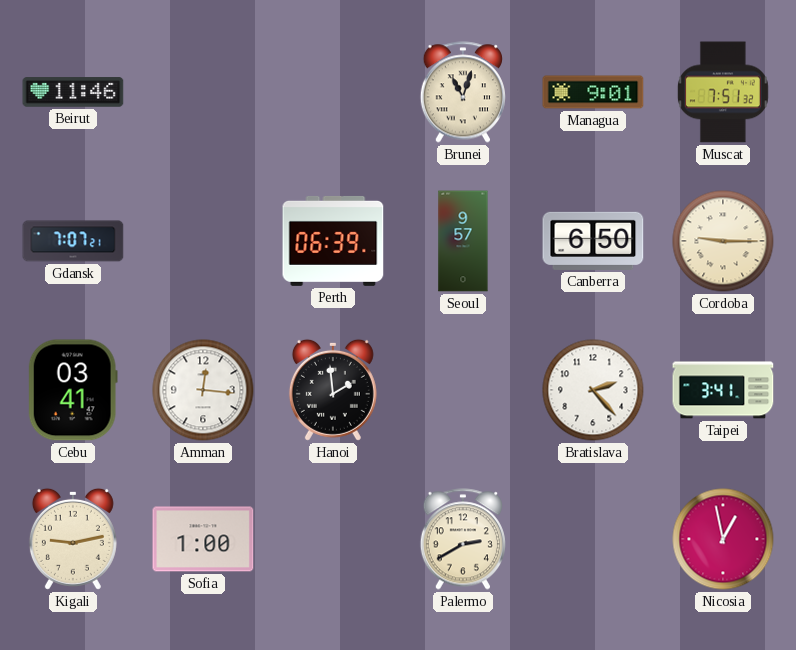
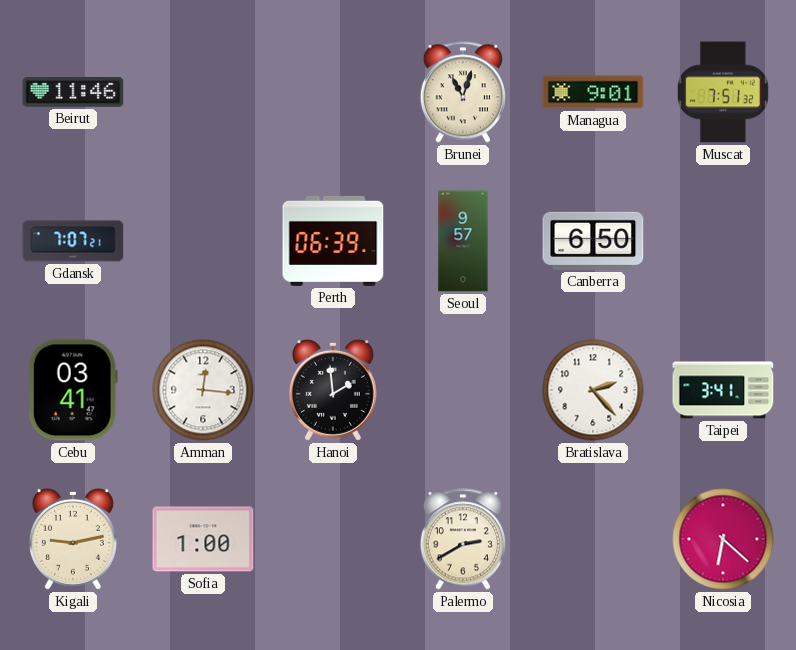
Cordoba: 9:15 -> none
Nicosia: 12:58 -> 6:22
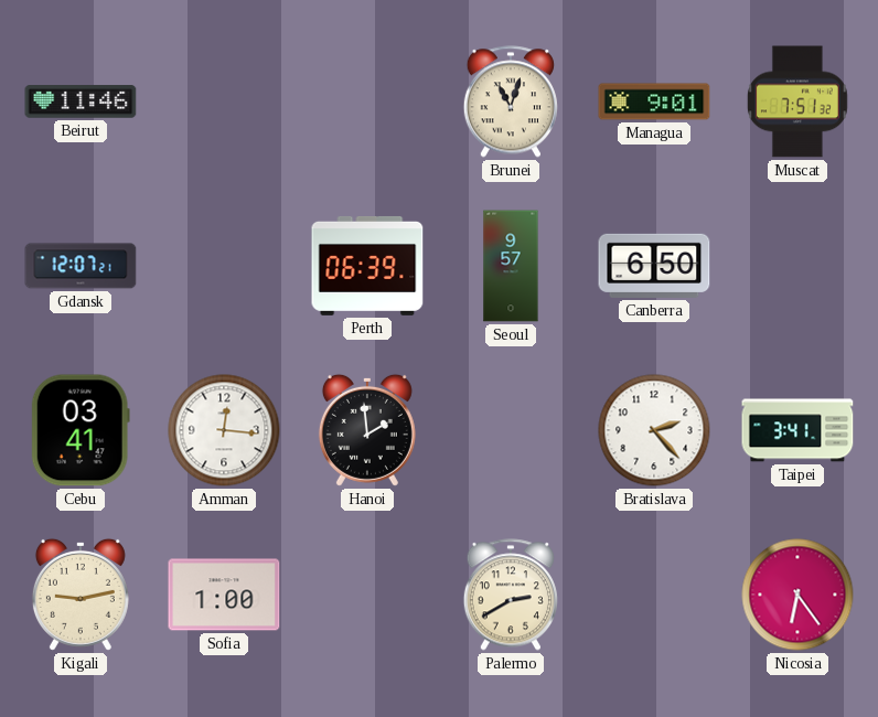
Gdansk: 7:07 -> 12:07
Nicosia: 6:22 -> 6:24
